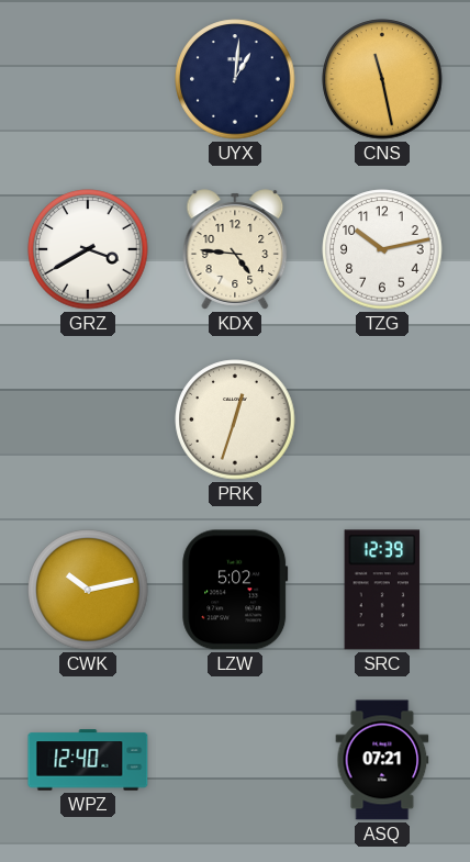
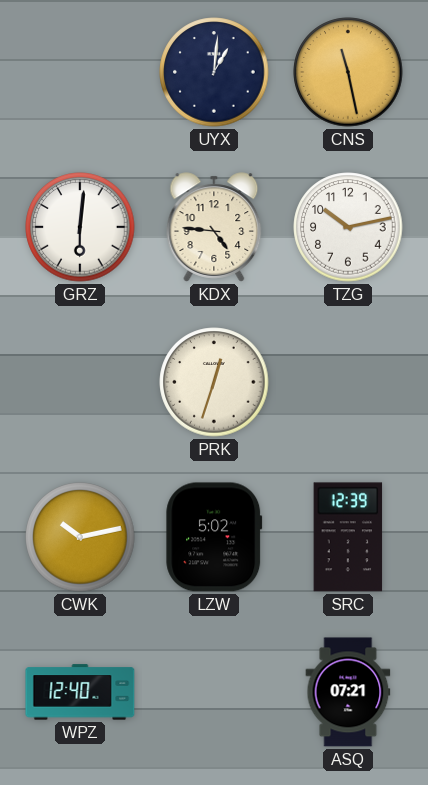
GRZ: 3:40 -> 6:01
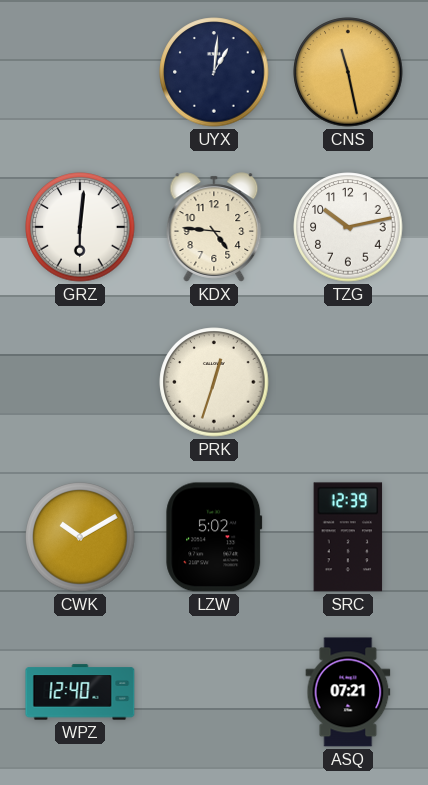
CWK: 10:13 -> 10:10
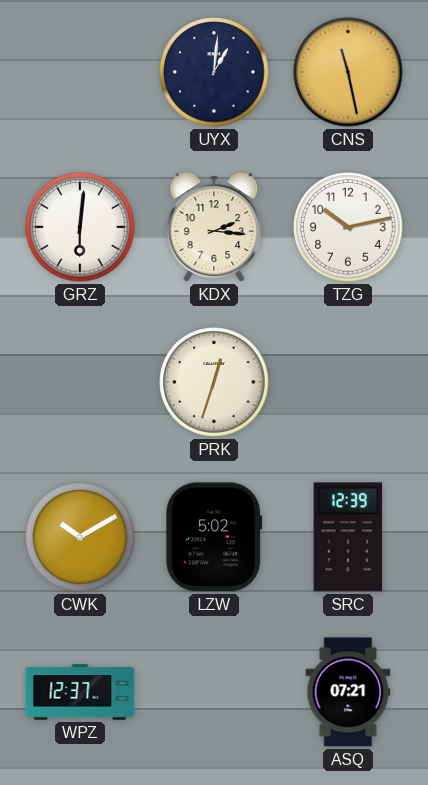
KDX: 4:46 -> 2:16
WPZ: 12:40 -> 12:37
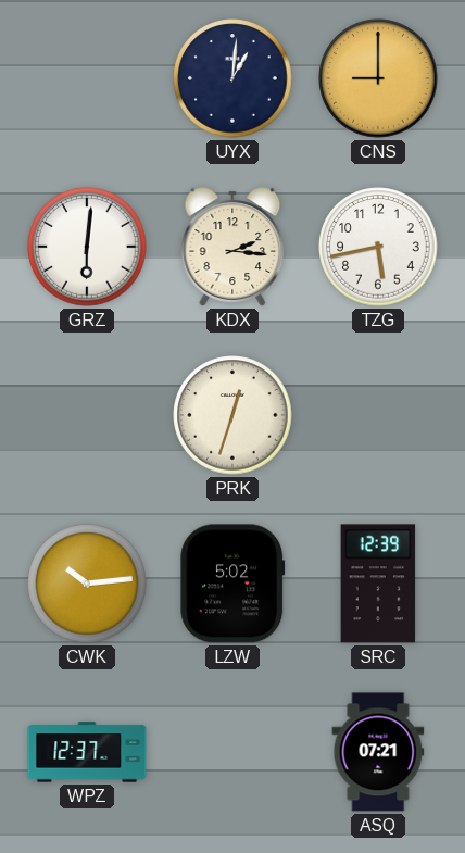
CNS: 11:28 -> 9:00
TZG: 10:13 -> 5:43
CWK: 10:10 -> 10:14
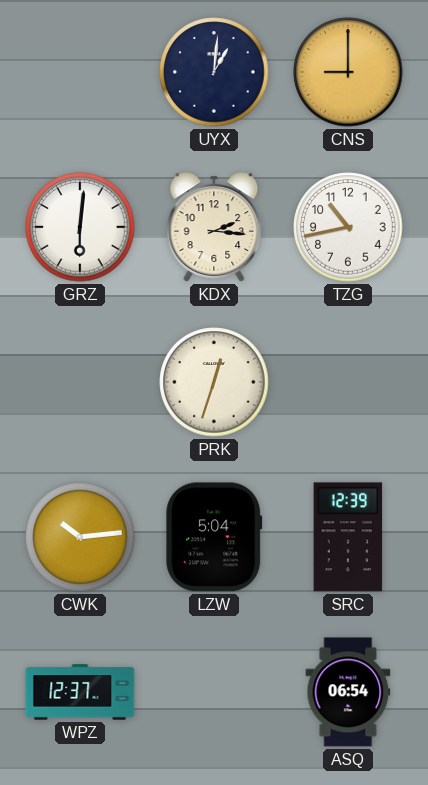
TZG: 5:43 -> 10:43
LZW: 5:02 -> 5:04
ASQ: 07:21 -> 06:54
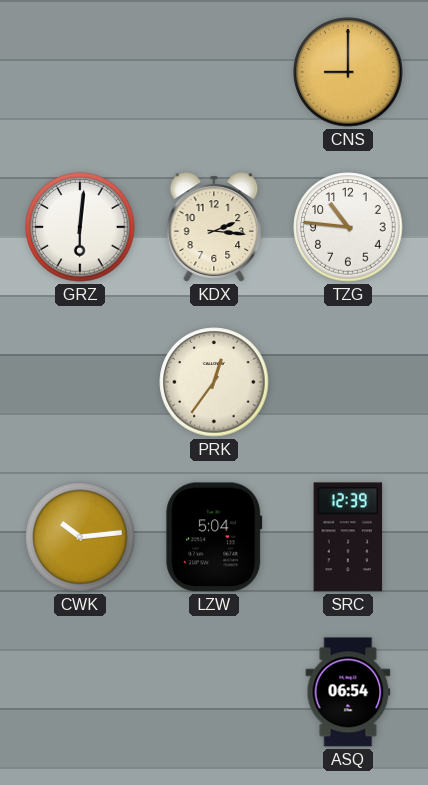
UYX: 1:01 -> none
TZG: 10:43 -> 10:46
PRK: 12:33 -> 12:36
WPZ: 12:37 -> none
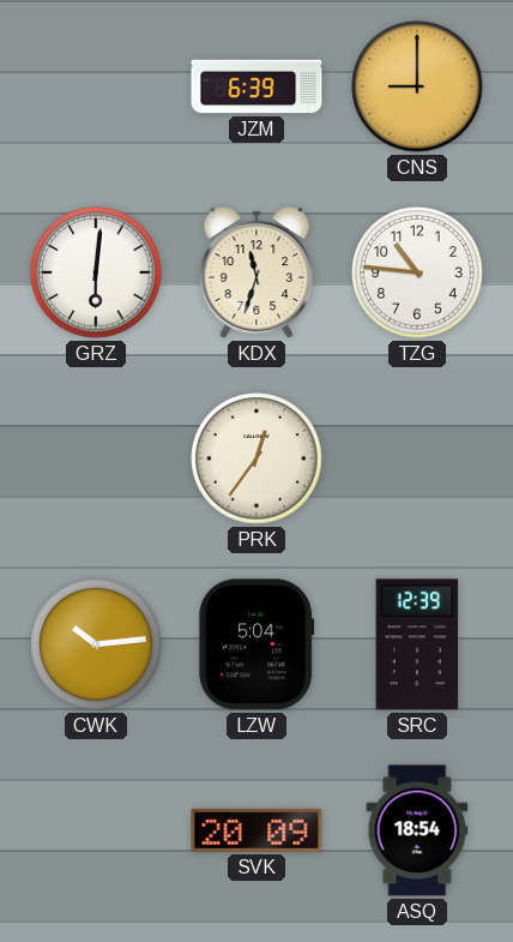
JZM: none -> 6:39
KDX: 2:16 -> 11:33
SVK: none -> 20:09
ASQ: 06:54 -> 18:54
